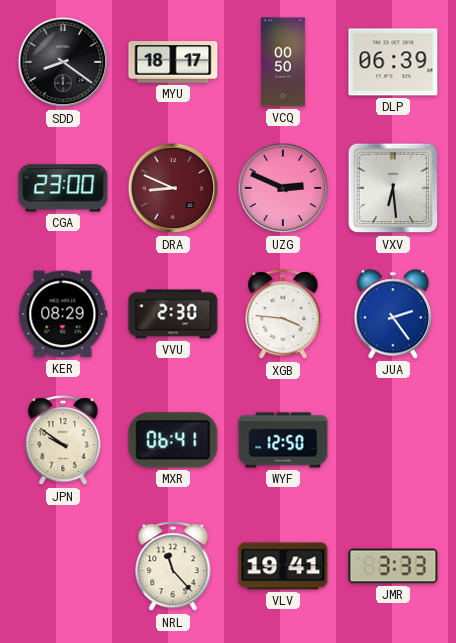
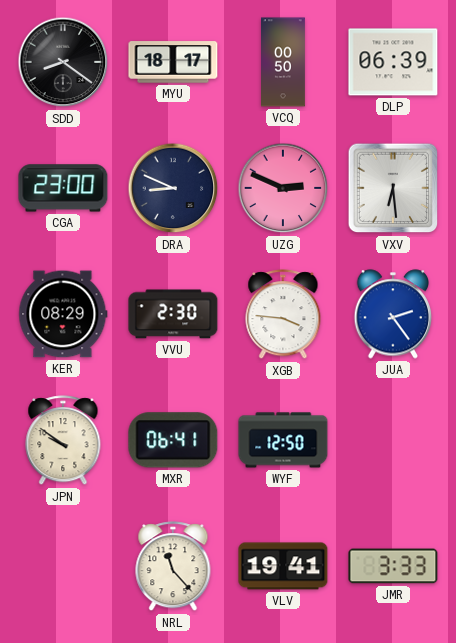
DRA dial: burgundy -> navy
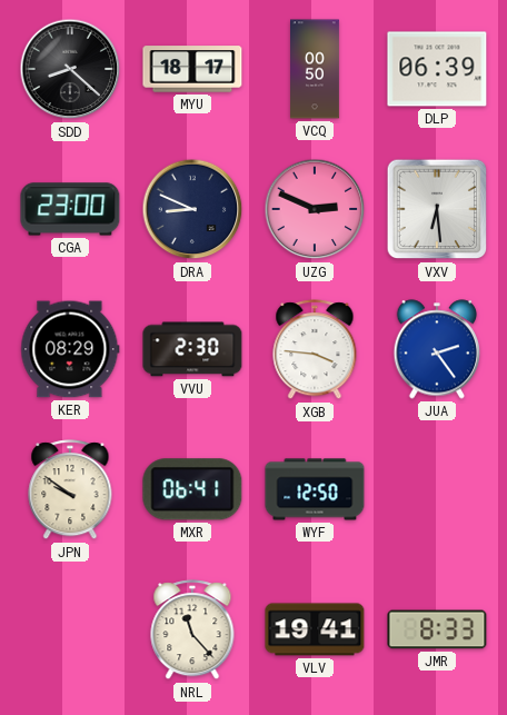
SDD: 8:21 -> 8:22
JMR: 3:33 -> 8:33
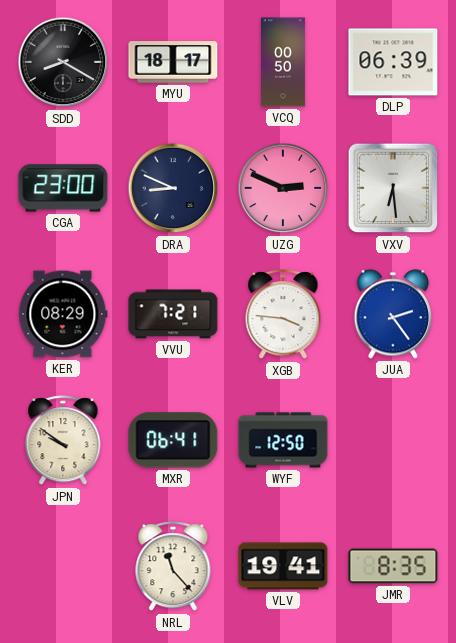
SDD: 8:22 -> 8:20
VVU: 2:30 -> 7:21
JMR: 8:33 -> 8:35
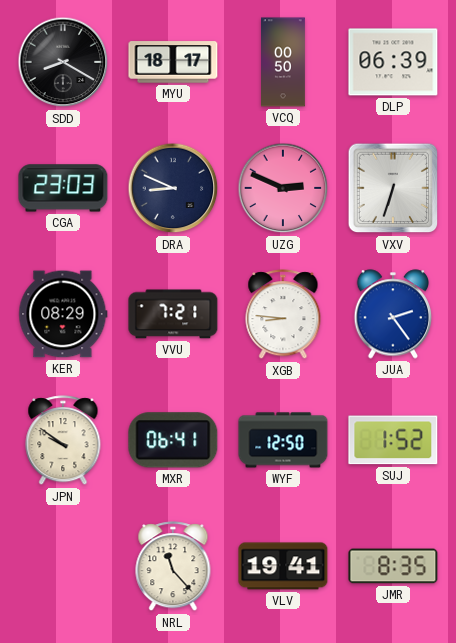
CGA: 23:00 -> 23:03
VXV: 6:29 -> 6:33
XGB: 3:46 -> 8:46
SUJ: none -> 1:52
